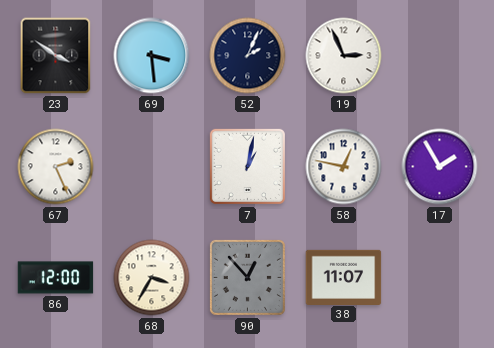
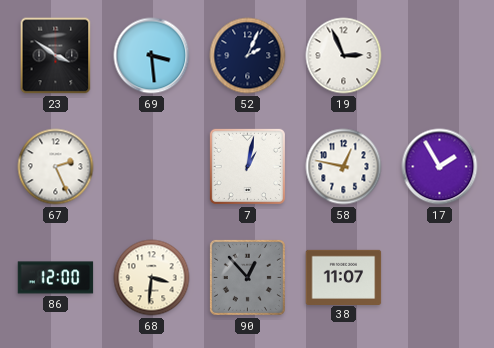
68: 3:35 -> 3:31
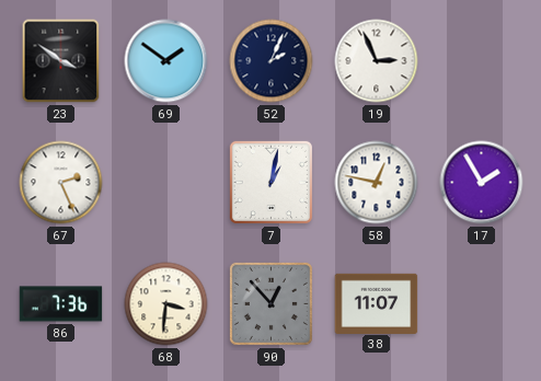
69: 3:29 -> 1:51
86: 12:00 -> 7:36
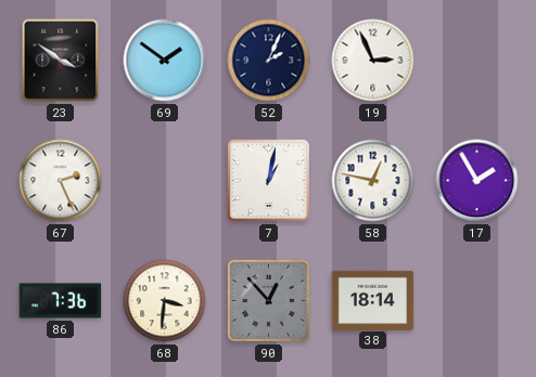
38: 11:07 -> 18:14
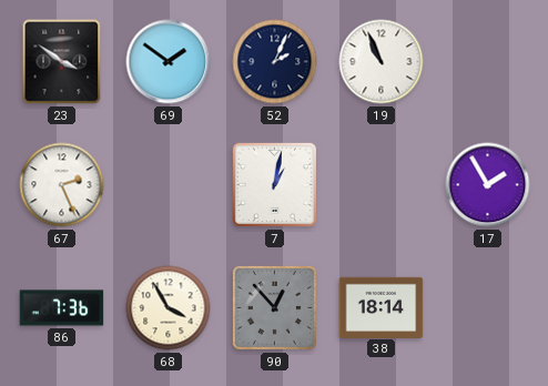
19: 2:56 -> 10:56
58: 12:47 -> none
68: 3:31 -> 3:55
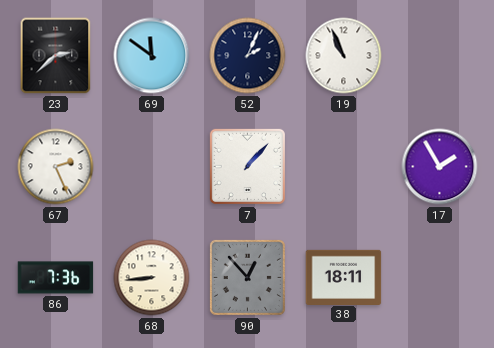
23: 3:51 -> 2:38
69: 1:51 -> 11:51
7: 1:02 -> 1:07
68: 3:55 -> 8:44
38: 18:14 -> 18:11
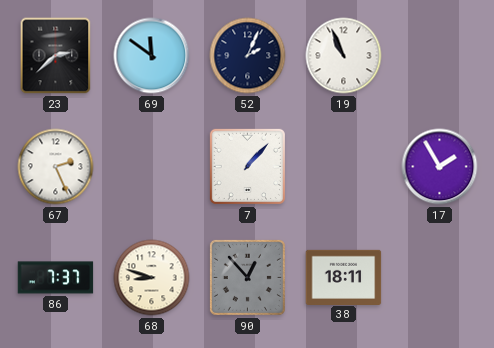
86: 7:36 -> 7:37
68: 8:44 -> 8:48
